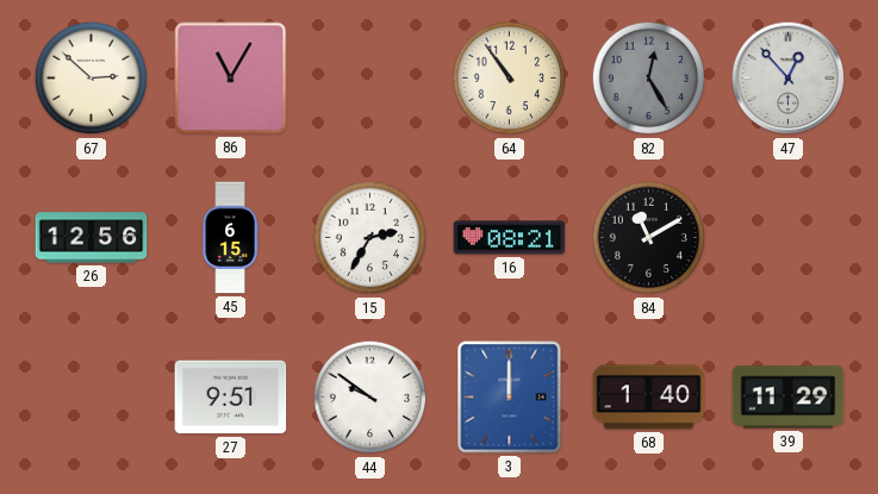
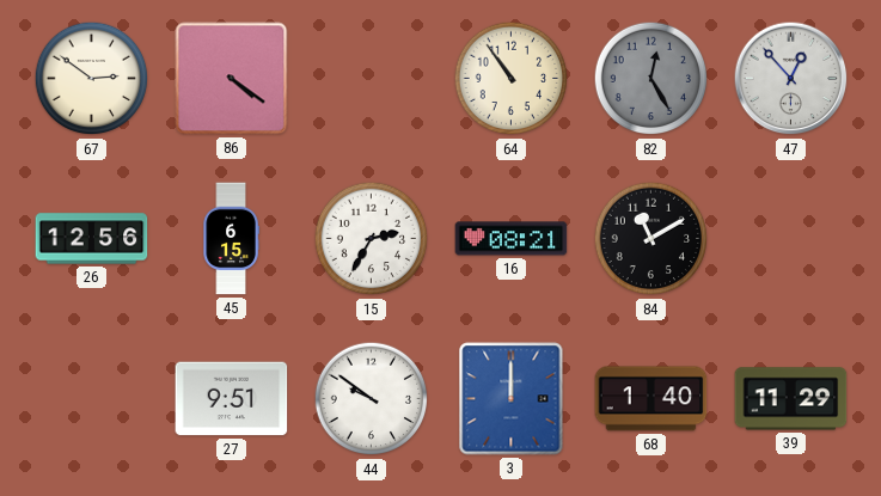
67: 2:52 -> 2:51
86: 11:05 -> 4:21
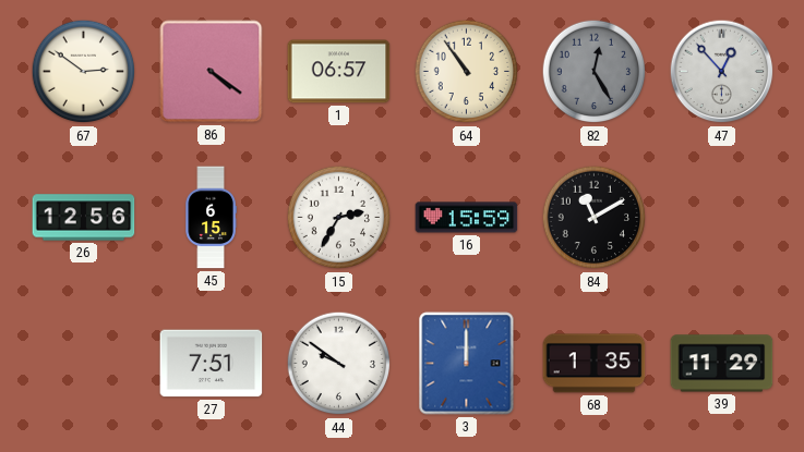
1: none -> 06:57
16: 08:21 -> 15:59
27: 9:51 -> 7:51
68: 1:40 -> 1:35
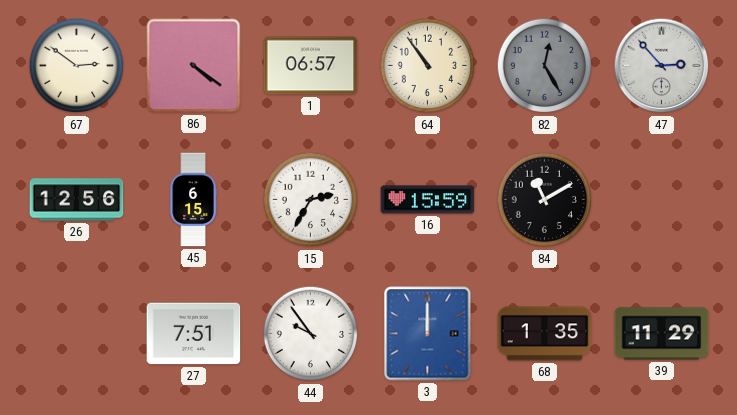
47: 12:53 -> 2:53
44: 9:51 -> 9:54
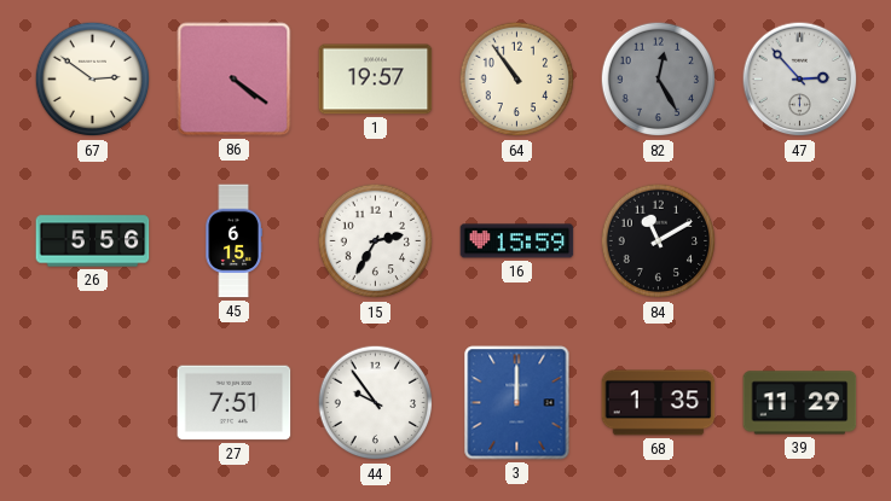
1: 06:57 -> 19:57
26: 12:56 -> 5:56
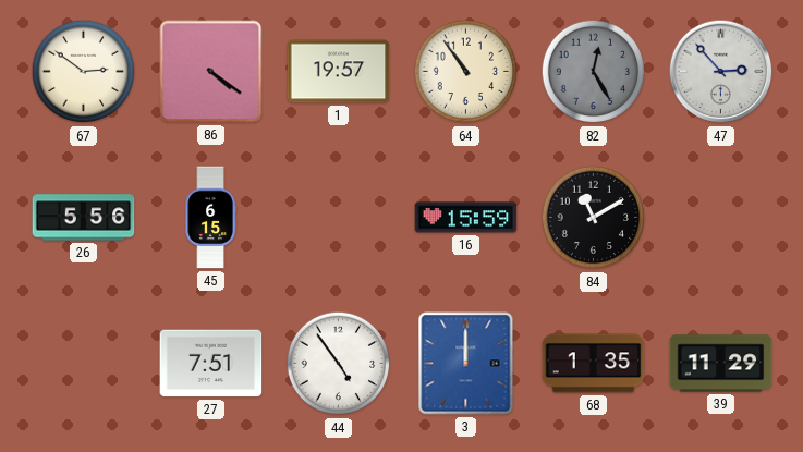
15: 2:35 -> none
44: 9:54 -> 4:54
